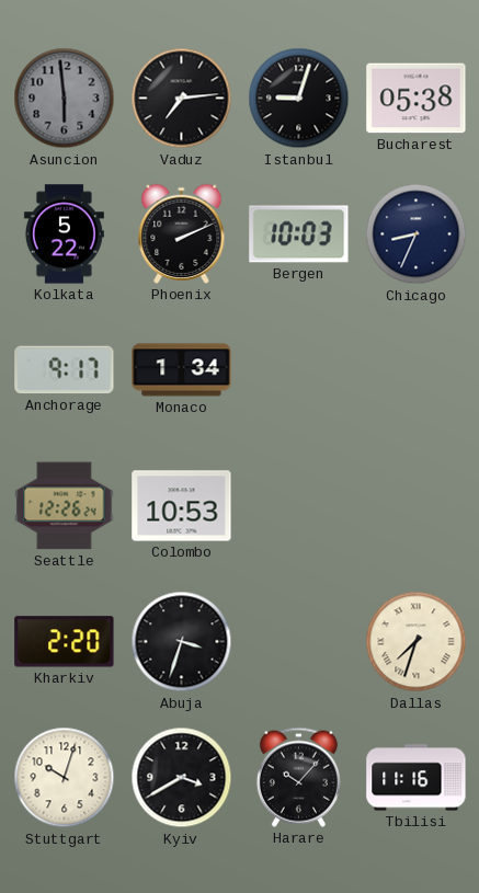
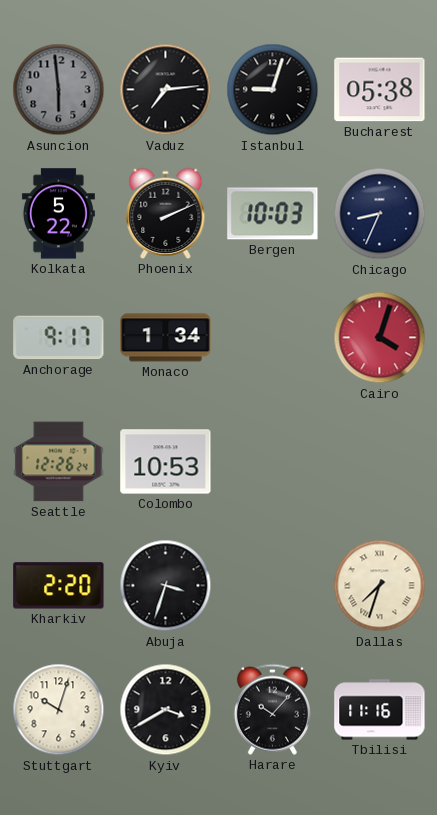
Cairo: none -> 4:03
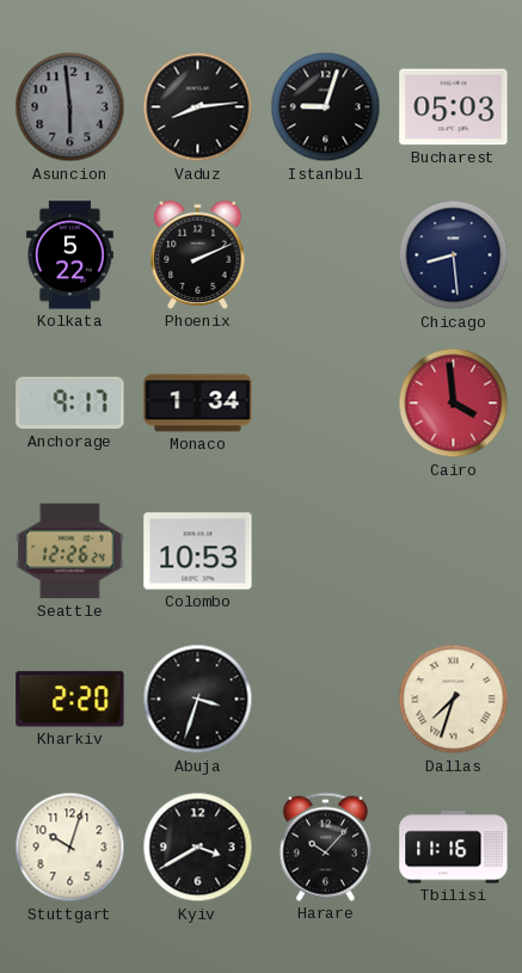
Vaduz: 7:14 -> 8:14
Bucharest: 05:38 -> 05:03
Bergen: 10:03 -> none
Chicago: 8:34 -> 8:29
Cairo: 4:03 -> 3:59
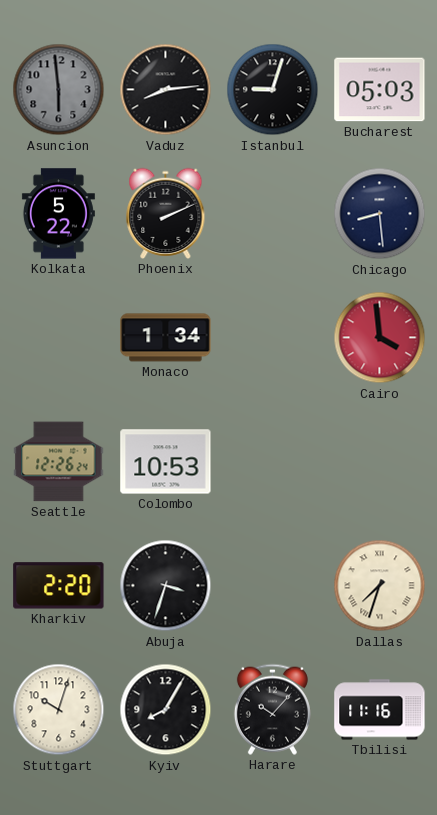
Anchorage: 9:17 -> none
Kyiv: 3:40 -> 8:05
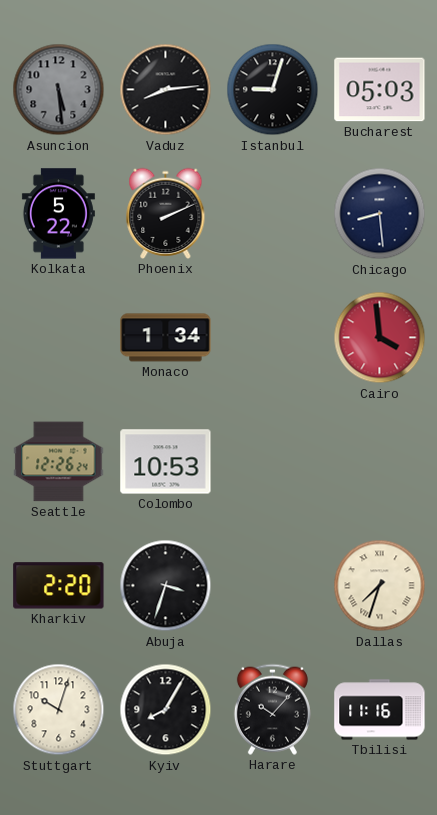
Asuncion: 5:59 -> 5:29
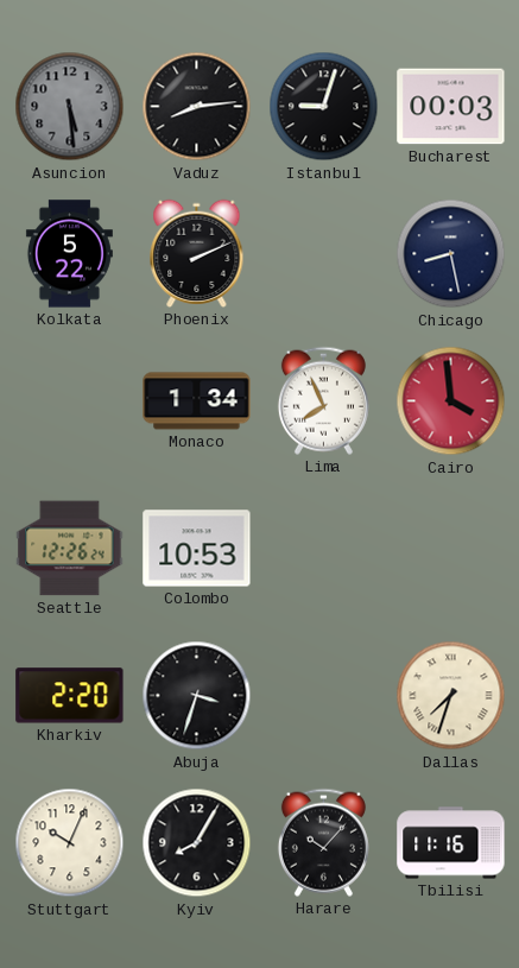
Bucharest: 05:03 -> 00:03
Chicago: 8:29 -> 8:28
Lima: none -> 7:56
Stuttgart: 10:03 -> 10:04
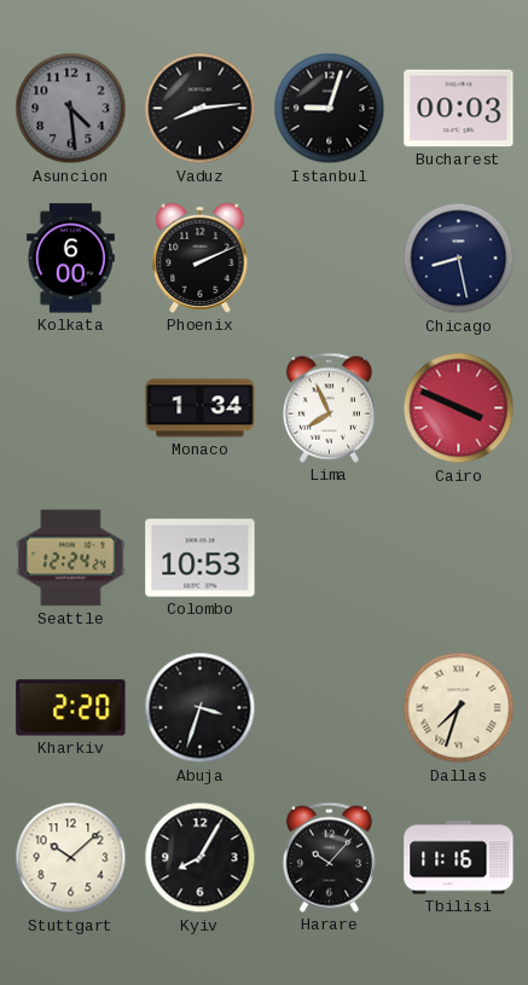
Asuncion: 5:29 -> 4:29
Kolkata: 5:22 -> 6:00
Cairo: 3:59 -> 3:49
Seattle: 12:26 -> 12:24
Stuttgart: 10:04 -> 10:08
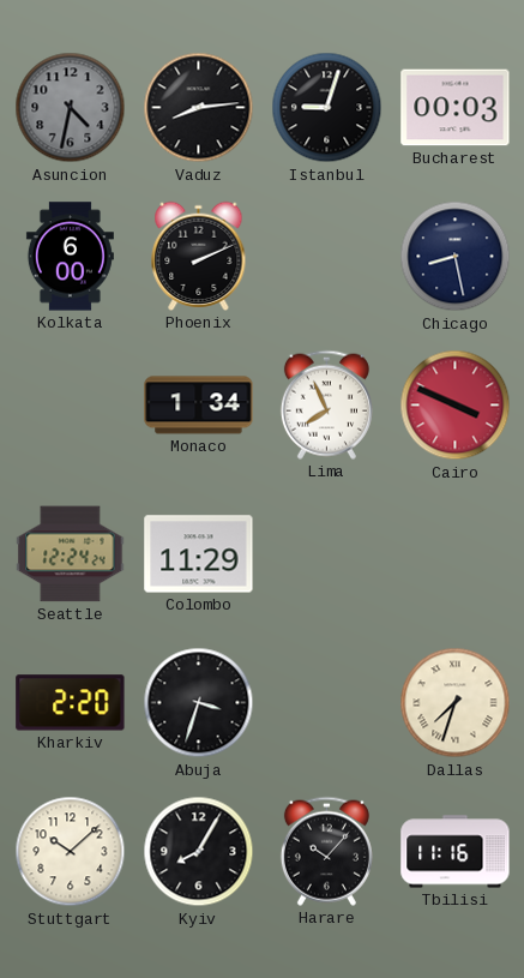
Asuncion: 4:29 -> 4:32
Colombo: 10:53 -> 11:29
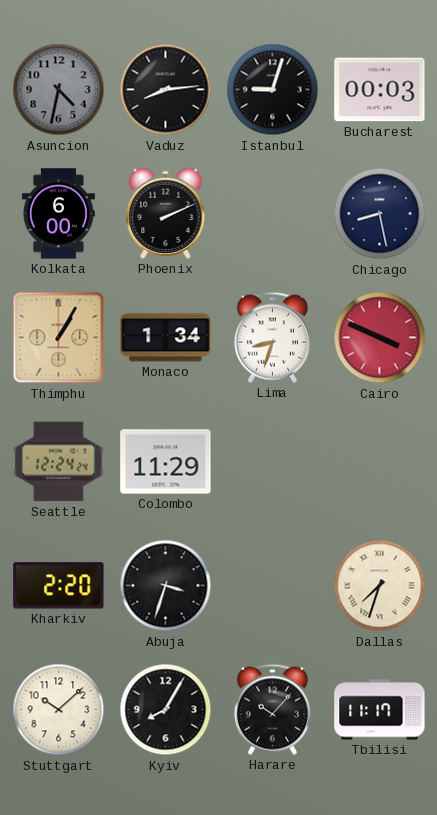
Thimphu: none -> 1:05
Lima: 7:56 -> 8:33
Tbilisi: 11:16 -> 11:17
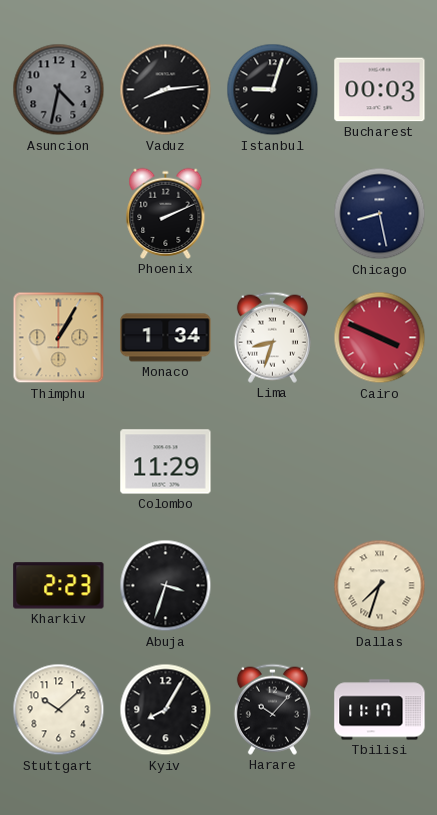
Kolkata: 6:00 -> none
Seattle: 12:24 -> none
Kharkiv: 2:20 -> 2:23
